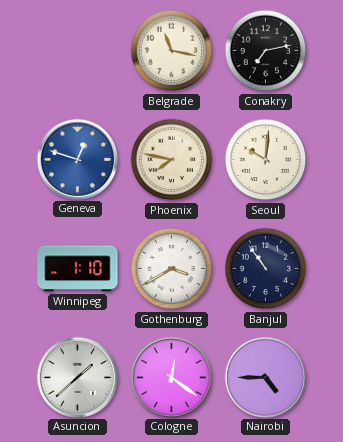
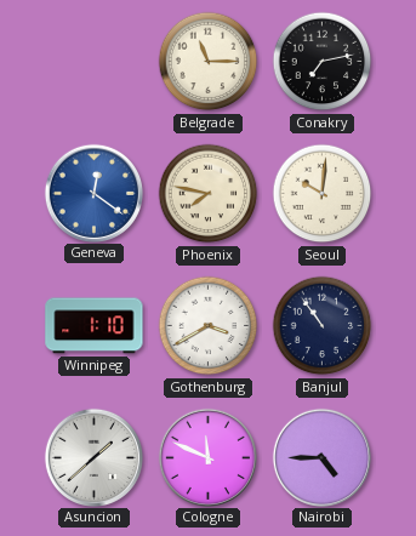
Belgrade: 11:17 -> 11:15
Geneva: 12:48 -> 12:21
Cologne: 12:21 -> 11:49
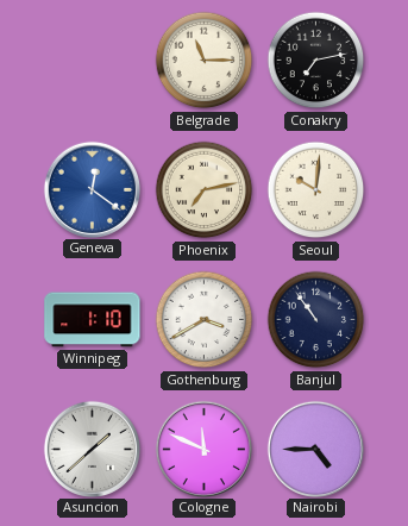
Phoenix: 7:47 -> 7:13
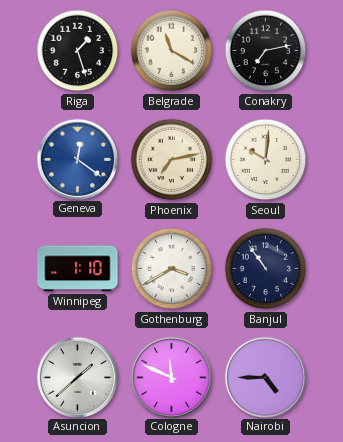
Riga: none -> 1:27
Belgrade: 11:15 -> 11:20
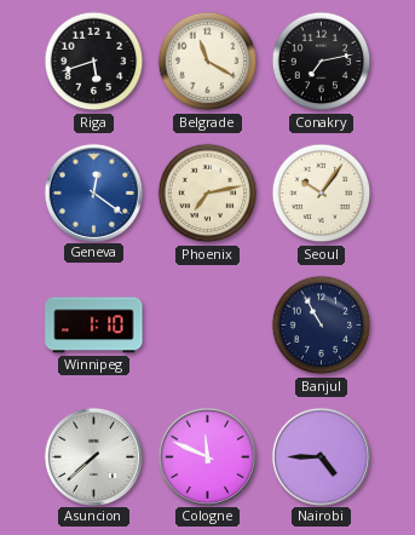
Riga: 1:27 -> 5:42
Seoul: 10:01 -> 10:06
Gothenburg: 3:40 -> none
Banjul: 10:54 -> 10:55
Asuncion: 1:38 -> 7:38
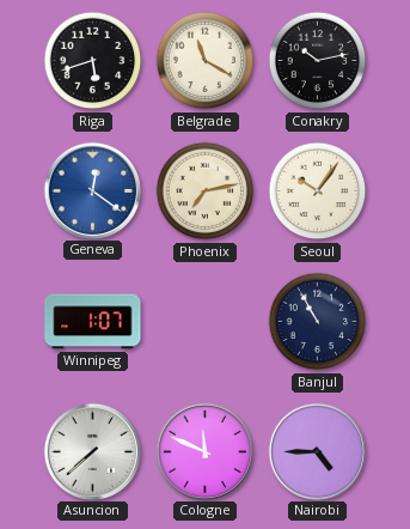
Conakry: 7:13 -> 10:13
Winnipeg: 1:10 -> 1:07
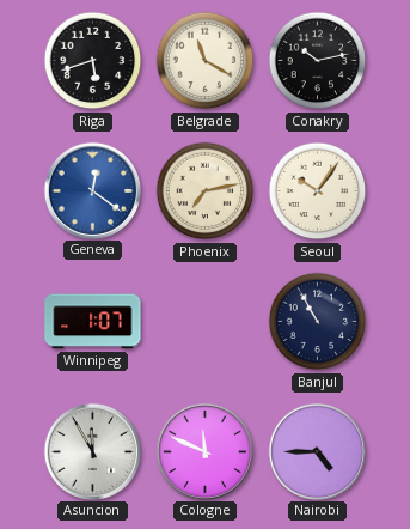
Asuncion: 7:38 -> 11:55
